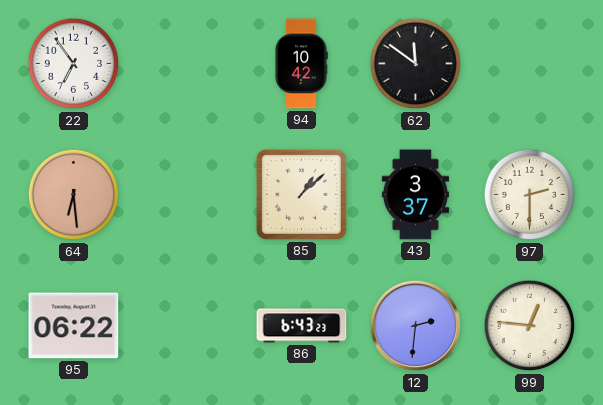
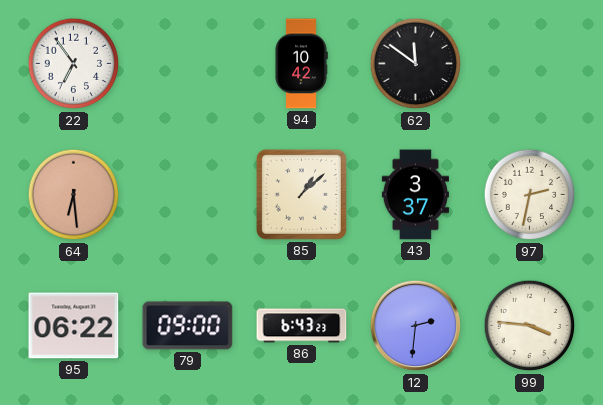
97: 2:30 -> 2:32
79: none -> 09:00
99: 12:46 -> 3:46
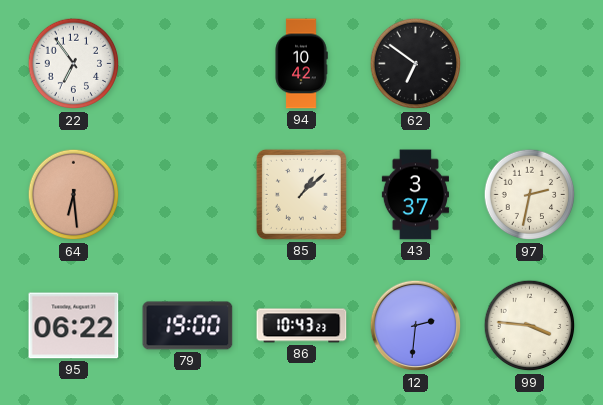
62: 11:51 -> 6:51
79: 09:00 -> 19:00
86: 6:43 -> 10:43
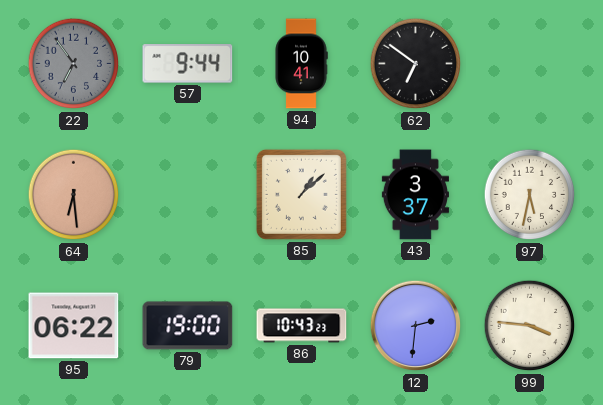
22 dial: white -> grey
57: none -> 9:44
94: 10:42 -> 10:41
97: 2:32 -> 5:32
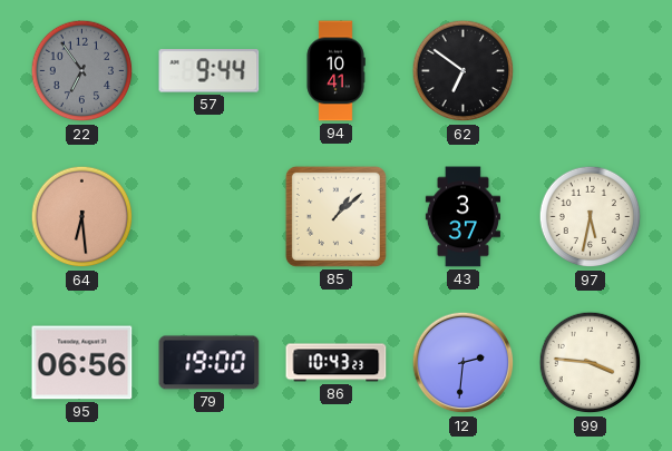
95: 06:22 -> 06:56
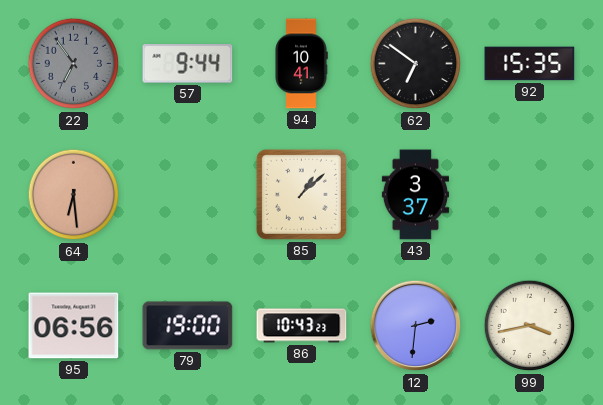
92: none -> 15:35
97: 5:32 -> none
99: 3:46 -> 3:43
